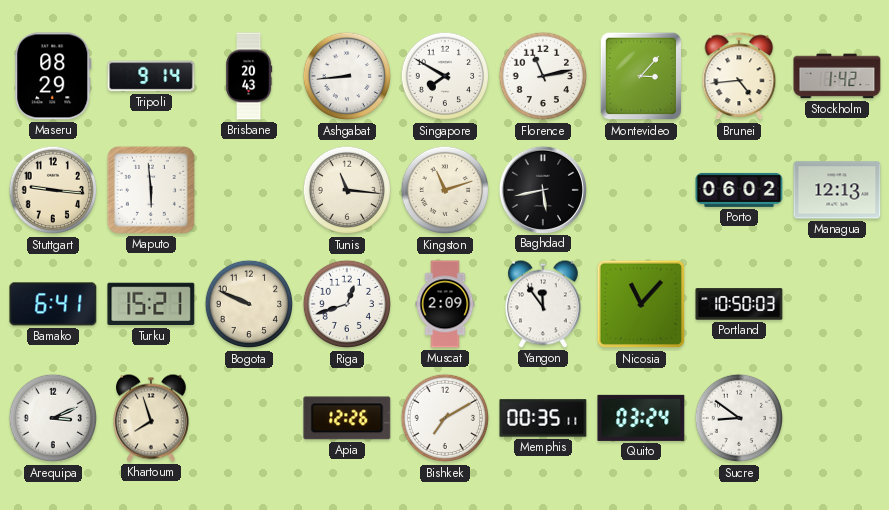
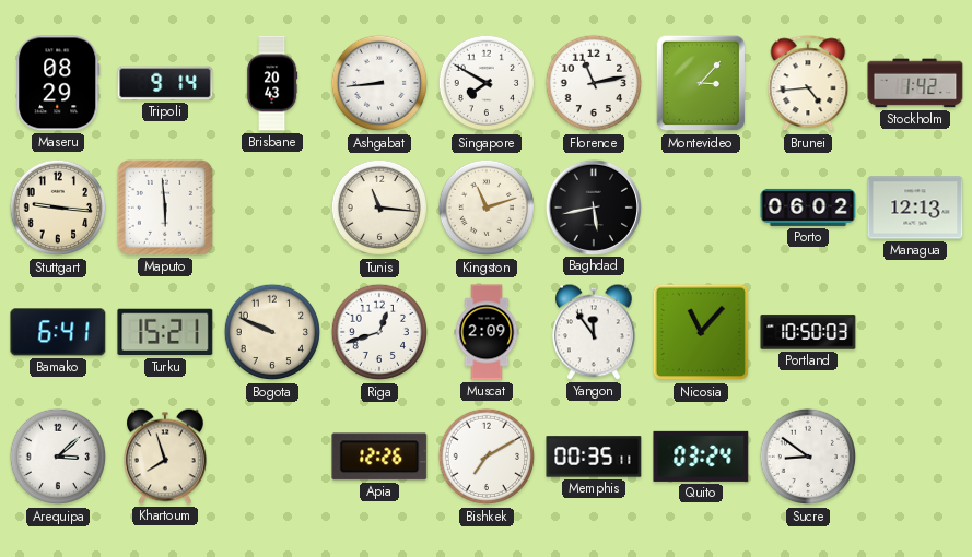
Arequipa: 3:11 -> 3:08
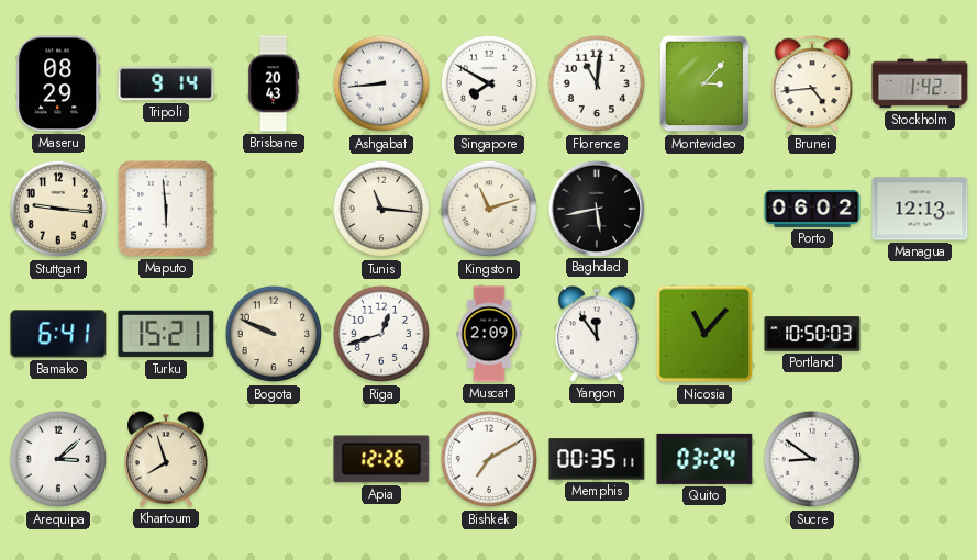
Florence: 11:13 -> 11:01
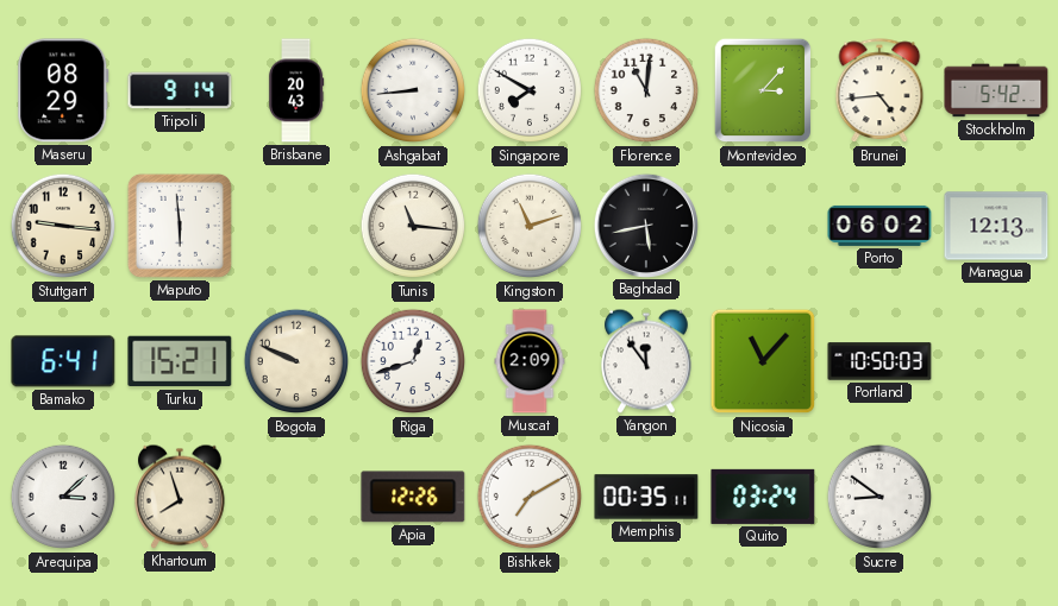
Stockholm: 1:42 -> 5:42
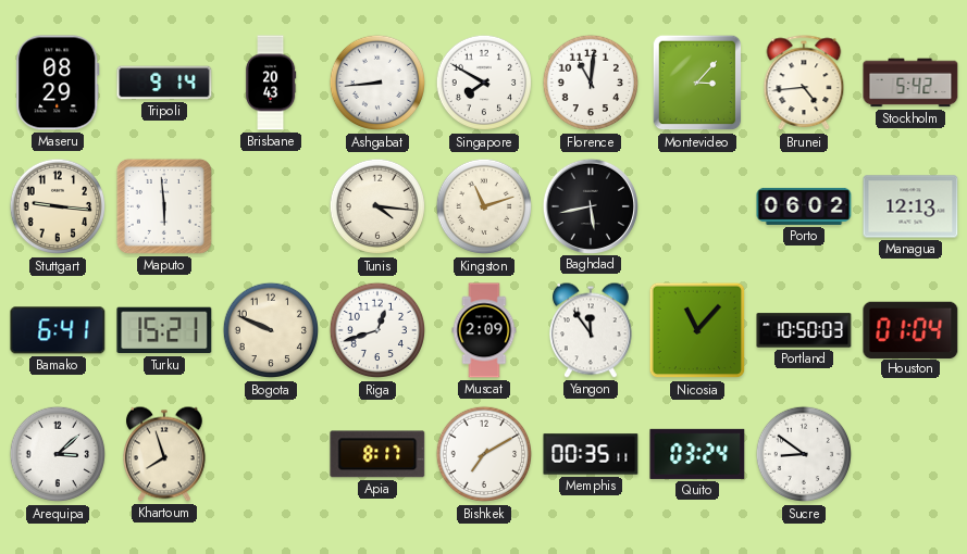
Tunis: 11:16 -> 4:16
Houston: none -> 01:04
Apia: 12:26 -> 8:17
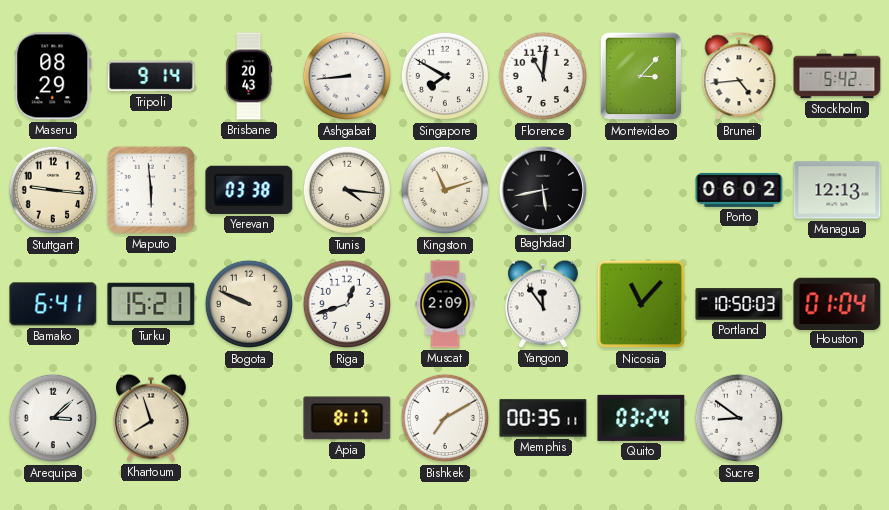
Yerevan: none -> 03:38
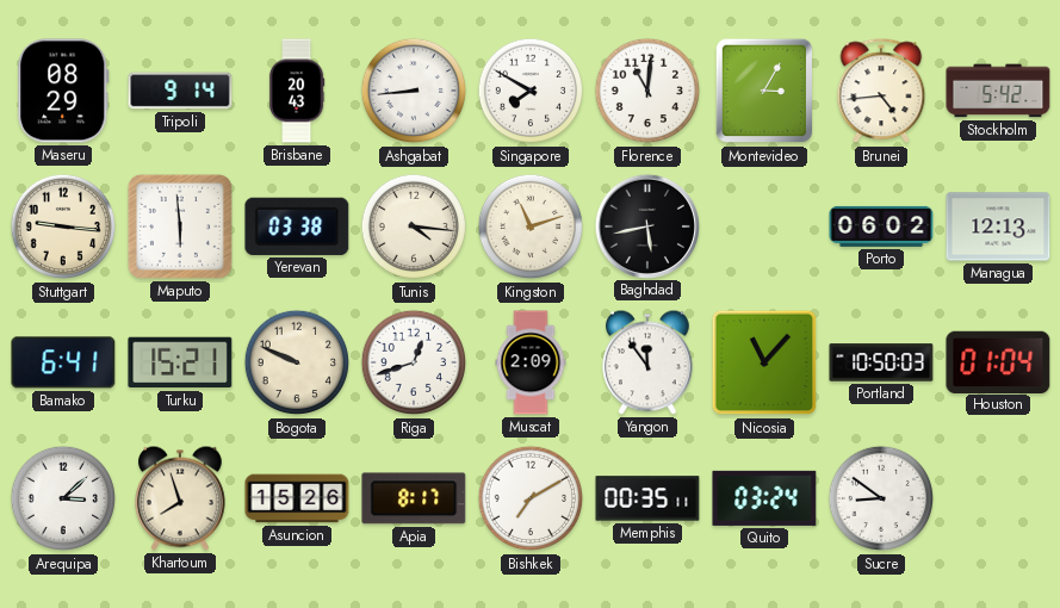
Montevideo: 3:07 -> 3:05
Asuncion: none -> 15:26
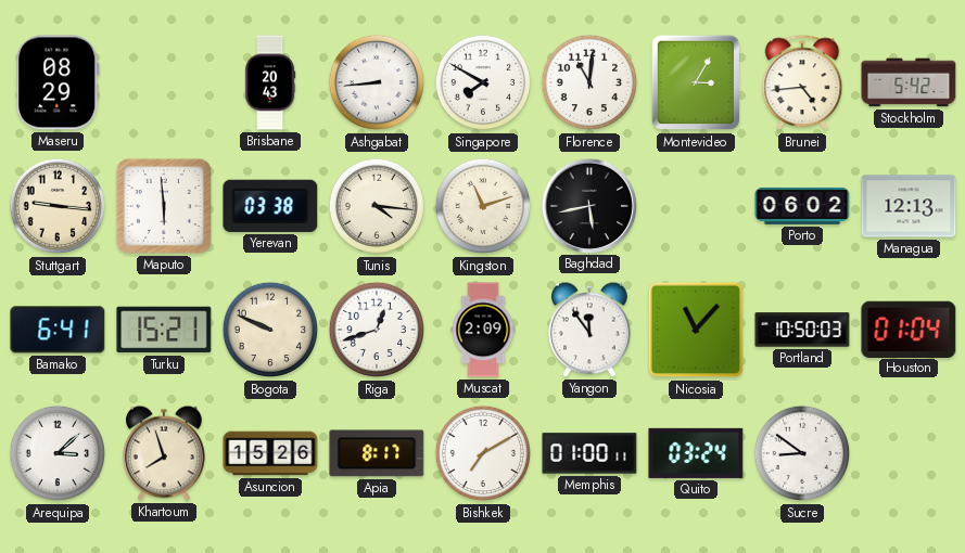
Tripoli: 9:14 -> none
Memphis: 00:35 -> 01:00
